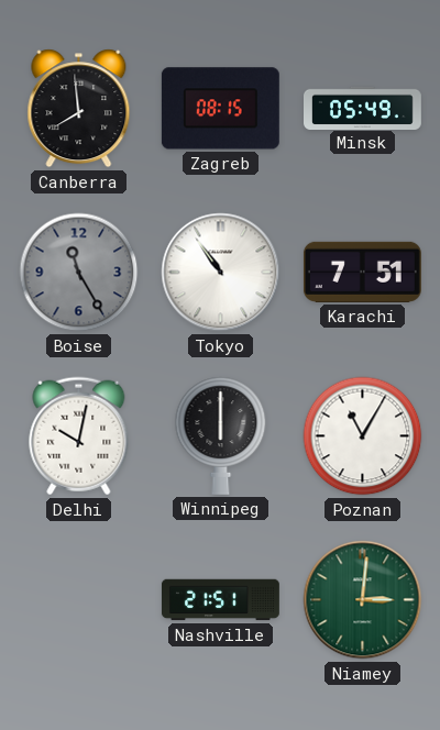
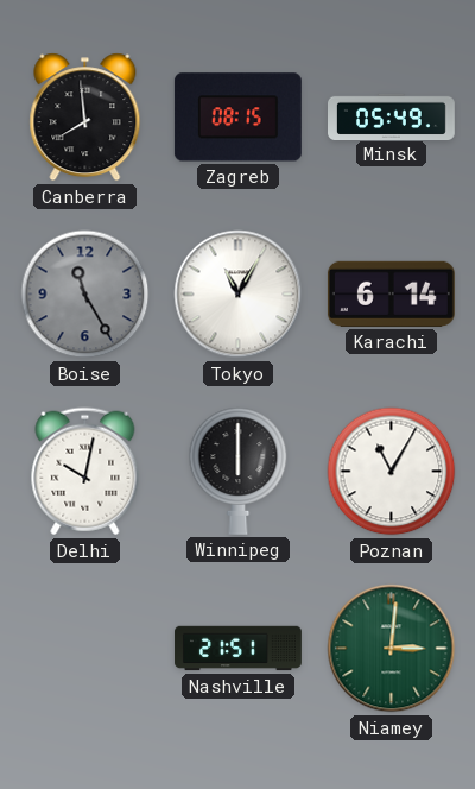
Tokyo: 10:54 -> 11:05
Karachi: 7:51 -> 6:14
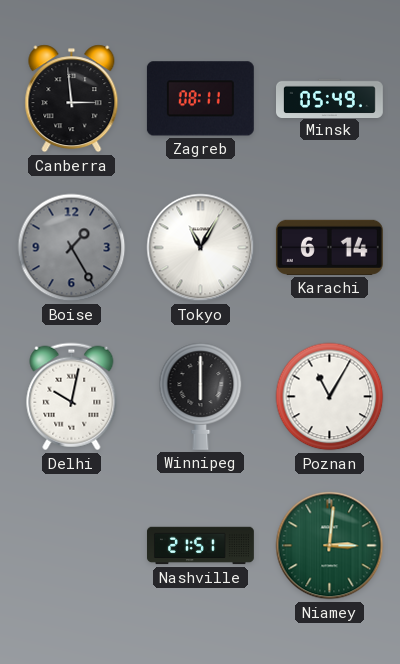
Canberra: 7:59 -> 2:59
Zagreb: 08:15 -> 08:11
Boise: 11:25 -> 1:25
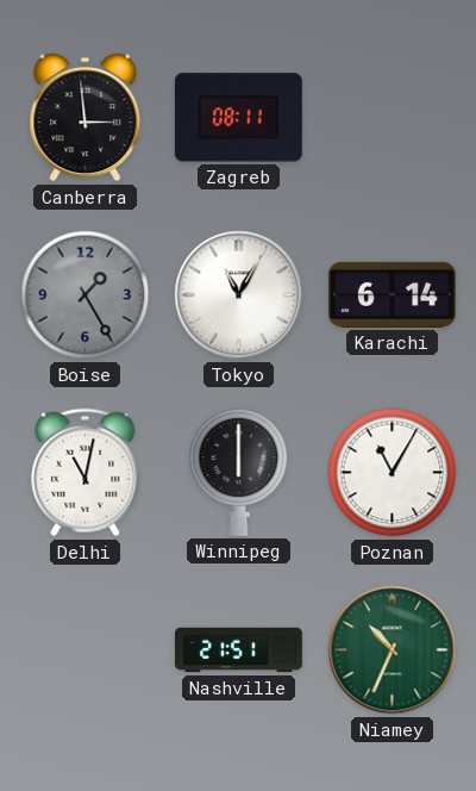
Minsk: 05:49 -> none
Delhi: 10:02 -> 11:02
Niamey: 3:01 -> 10:34
